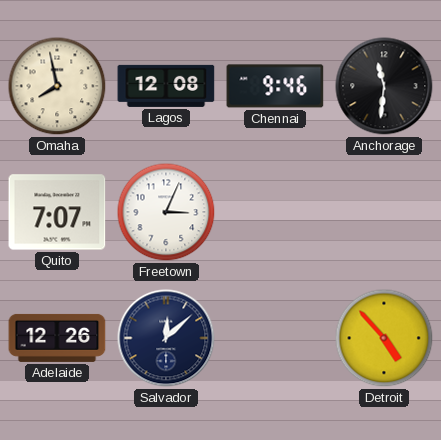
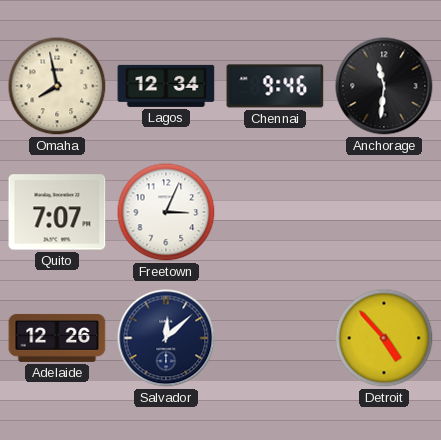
Lagos: 12:08 -> 12:34
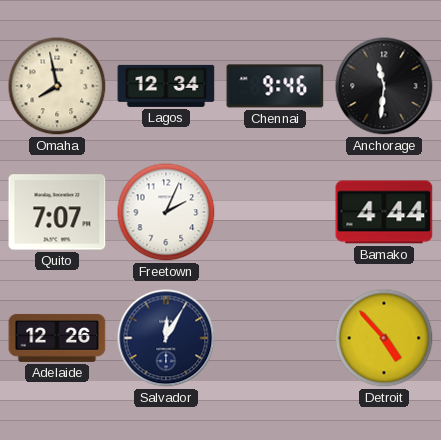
Freetown: 3:04 -> 2:04
Bamako: none -> 4:44
Salvador: 12:08 -> 12:05
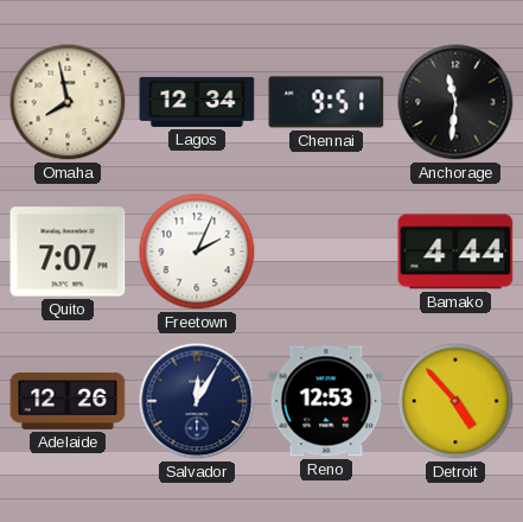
Chennai: 9:46 -> 9:51
Reno: none -> 12:53
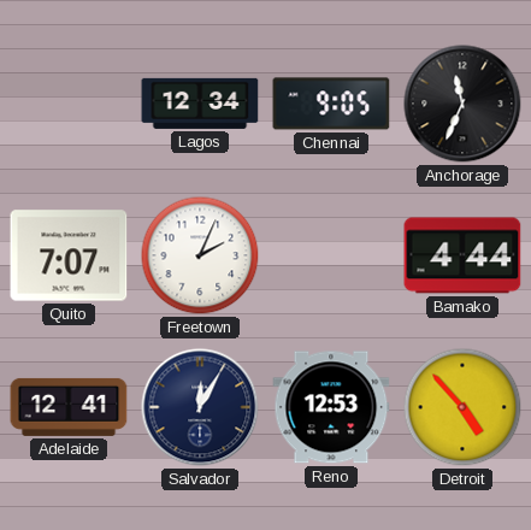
Omaha: 7:58 -> none
Chennai: 9:51 -> 9:05
Anchorage: 11:31 -> 11:34
Adelaide: 12:26 -> 12:41
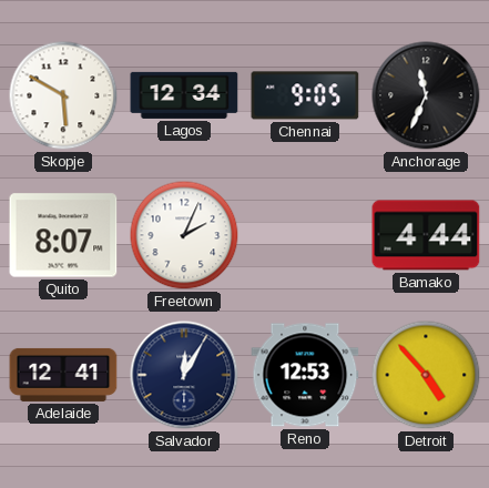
Skopje: none -> 5:50
Quito: 7:07 -> 8:07
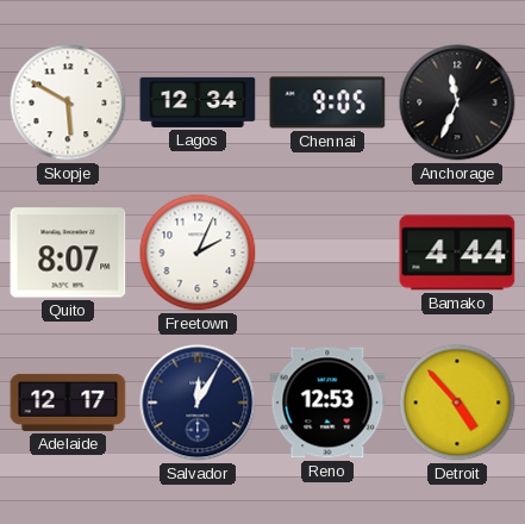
Adelaide: 12:41 -> 12:17
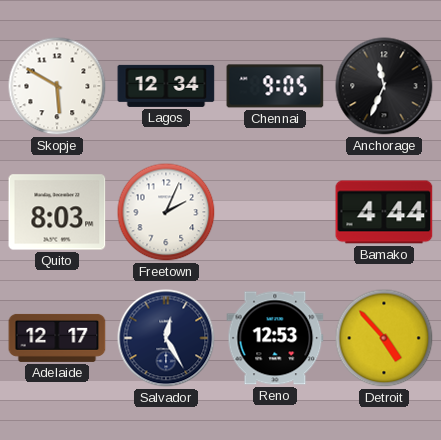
Quito: 8:07 -> 8:03
Salvador: 12:05 -> 12:25
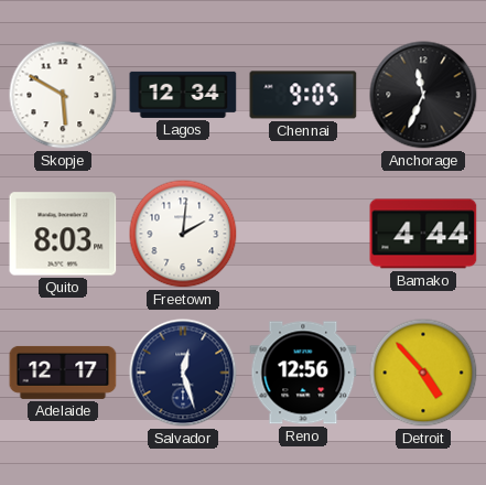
Freetown: 2:04 -> 2:01
Salvador: 12:25 -> 12:27
Reno: 12:53 -> 12:56
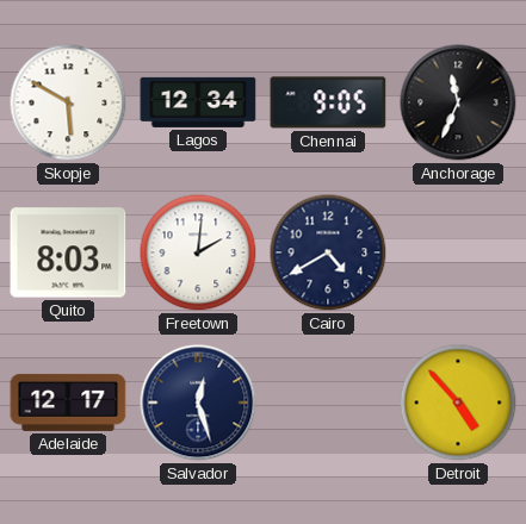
Cairo: none -> 4:40
Bamako: 4:44 -> none
Reno: 12:56 -> none
